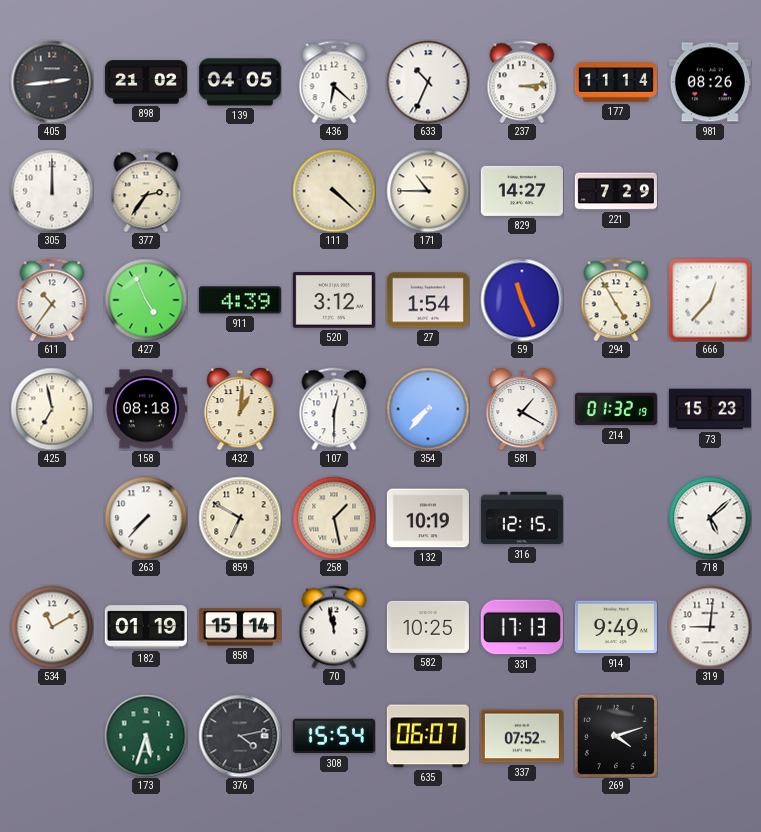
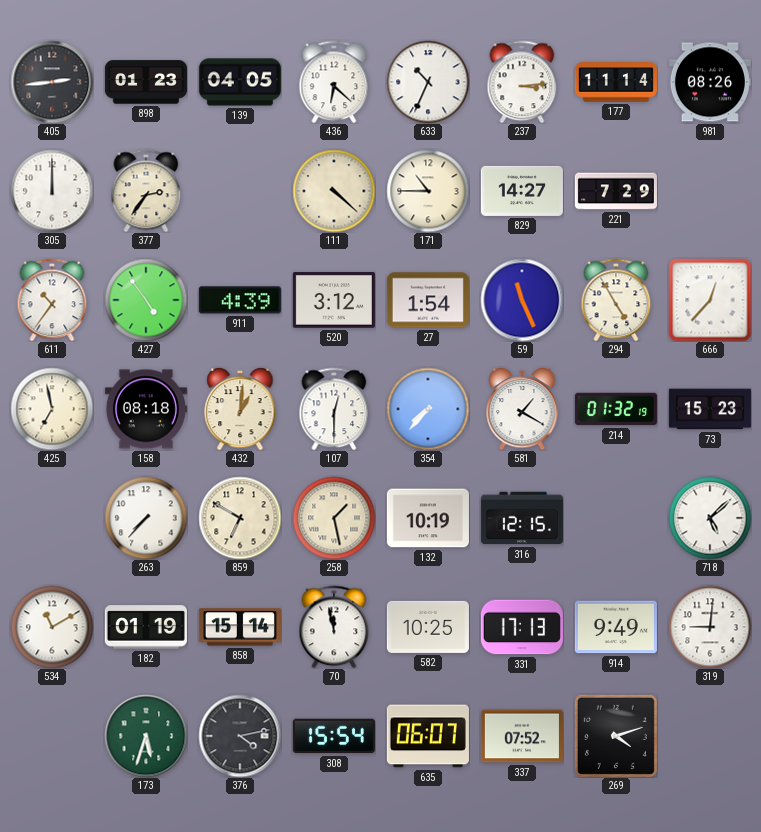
898: 21:02 -> 01:23
427: 4:56 -> 4:54
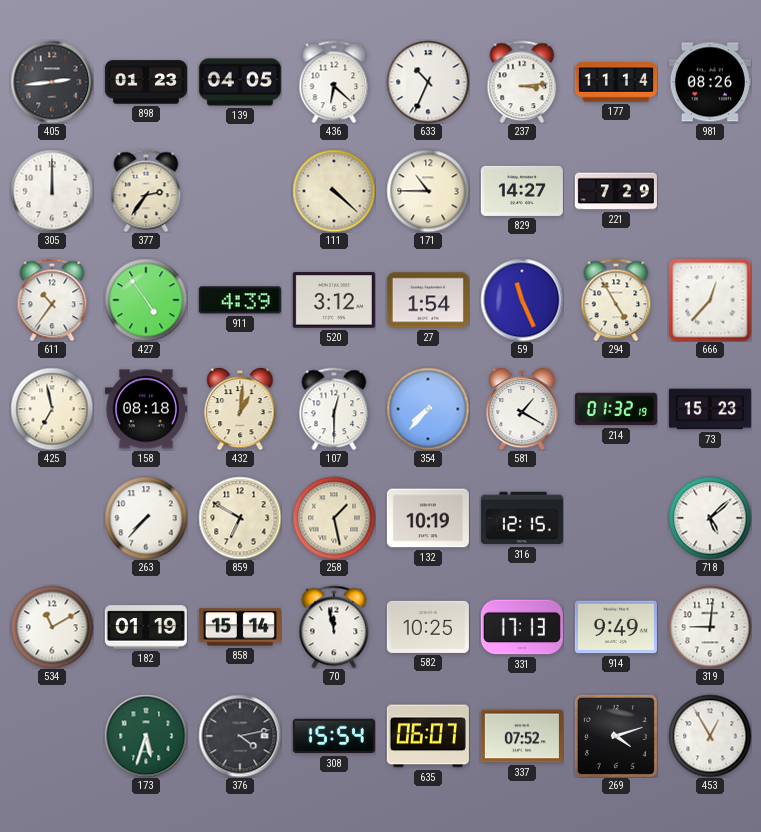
453: none -> 12:55
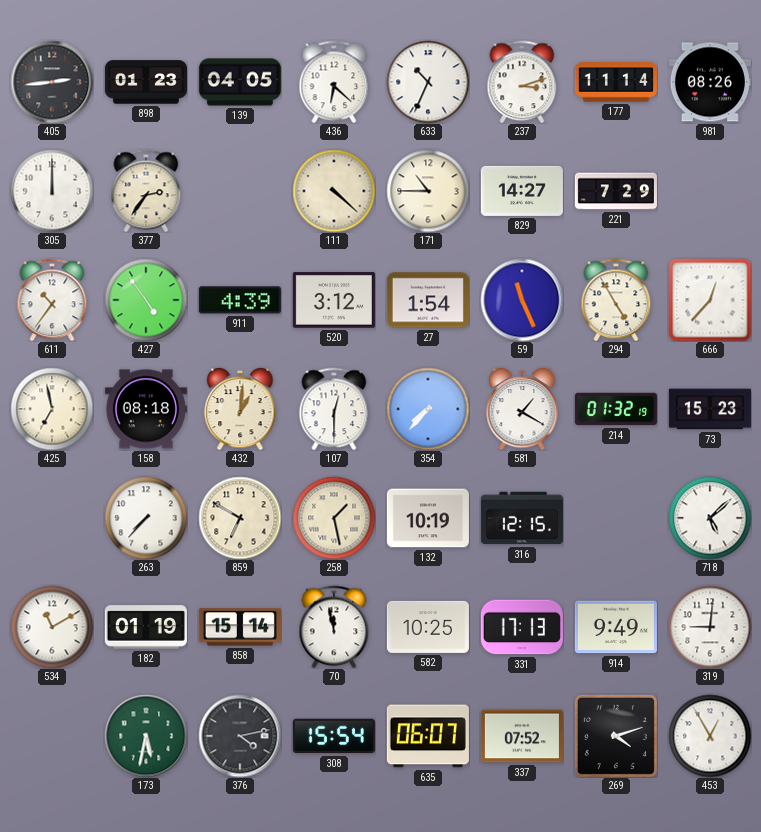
237: 3:14 -> 3:12
173: 5:33 -> 5:32
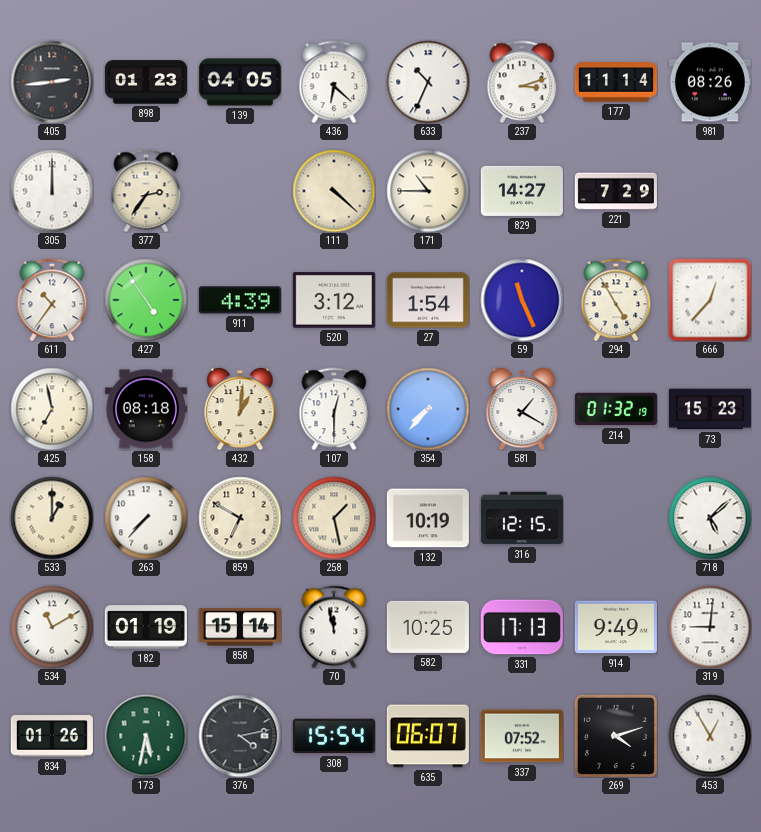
533: none -> 1:00
834: none -> 01:26
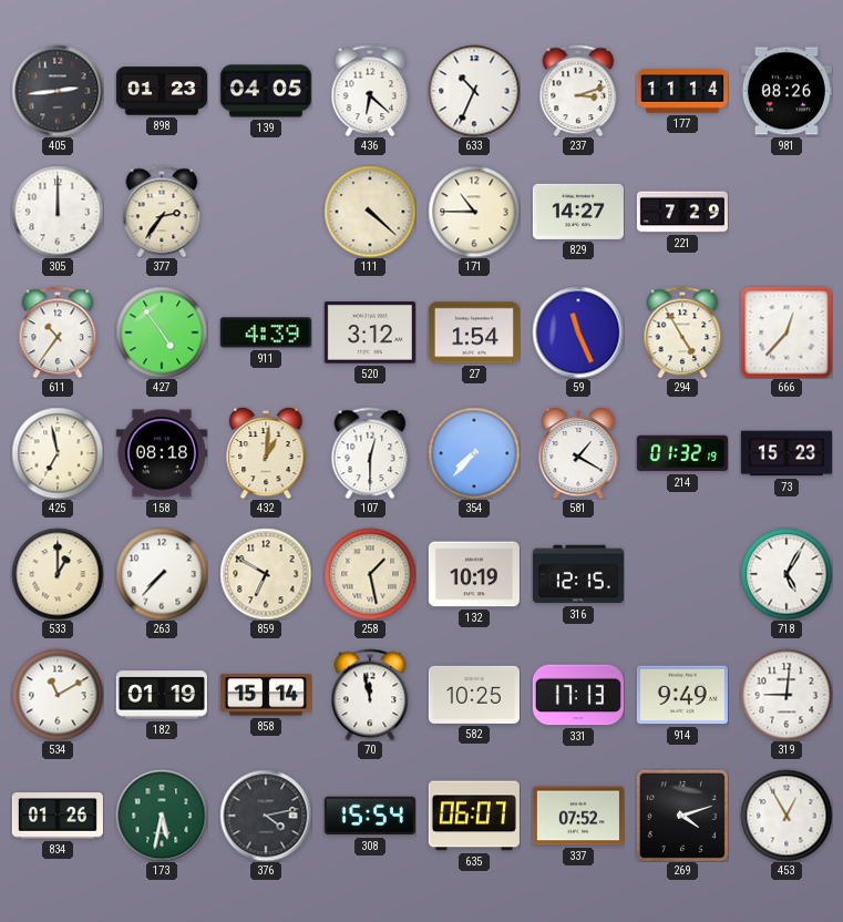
718: 5:08 -> 5:05
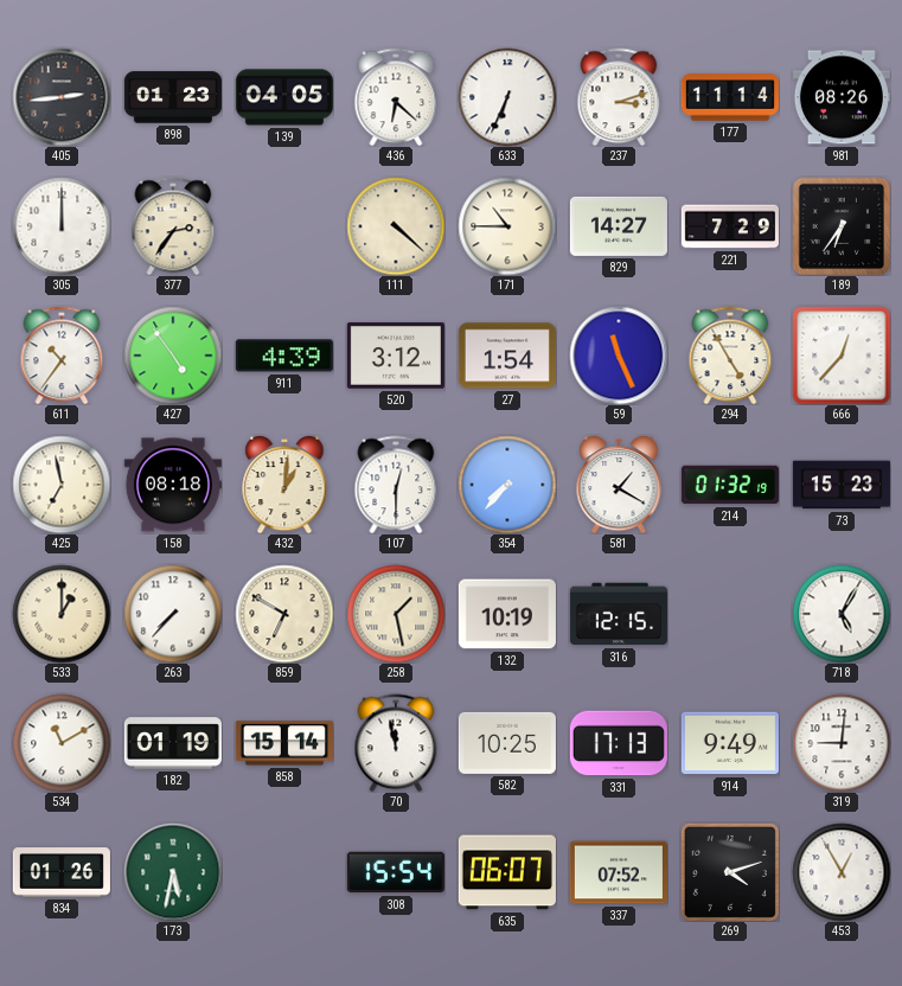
633: 10:34 -> 6:34
189: none -> 6:36
376: 4:13 -> none
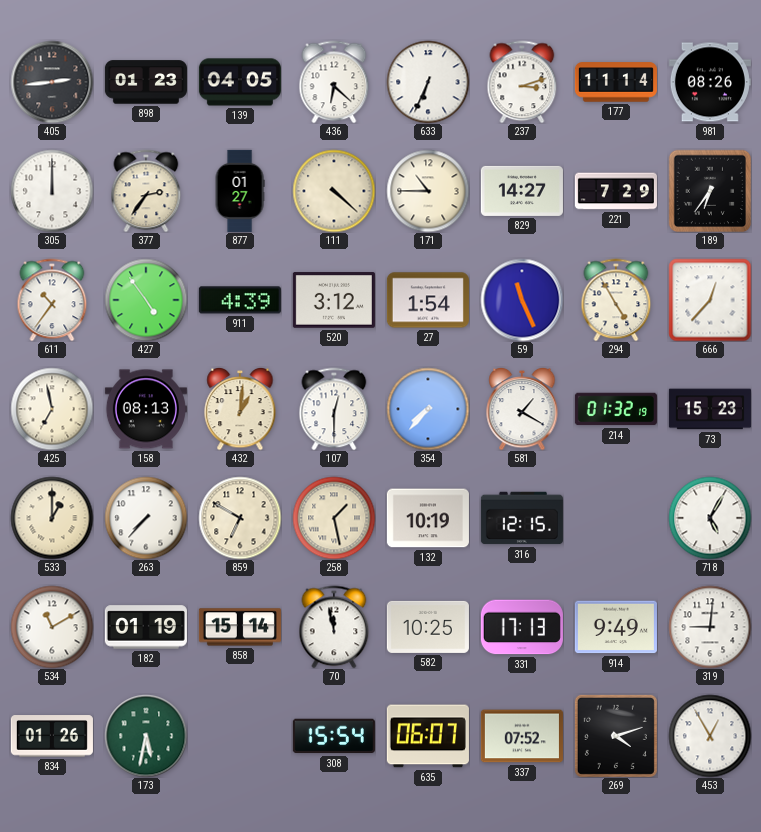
877: none -> 01:27
158: 08:18 -> 08:13
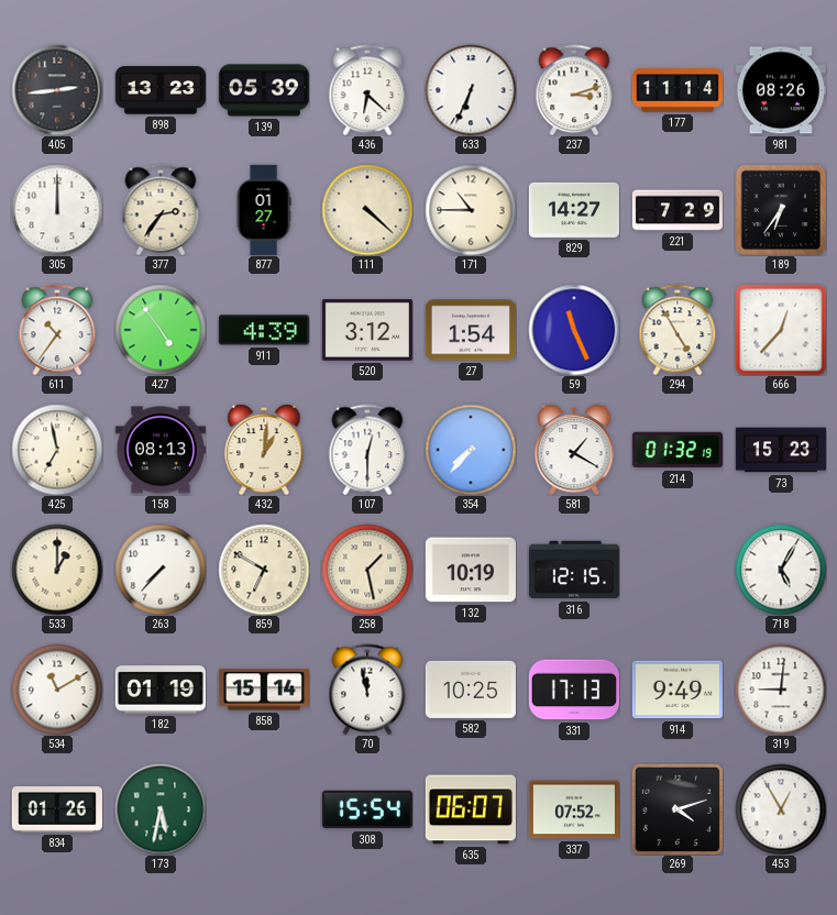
898: 01:23 -> 13:23
139: 04:05 -> 05:39
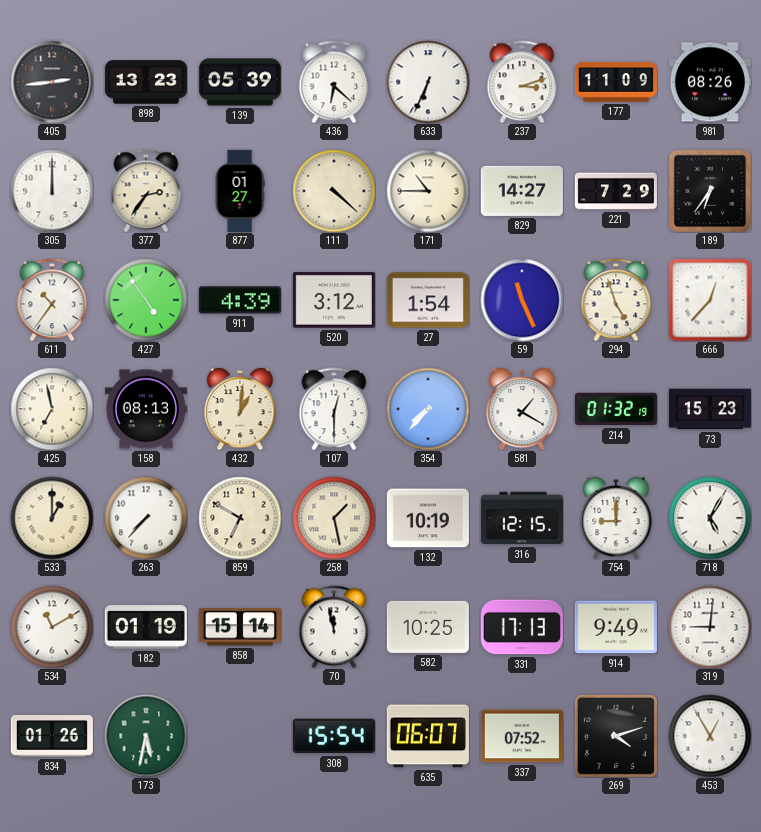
177: 11:14 -> 11:09
294: 4:55 -> 4:57
754: none -> 9:00
